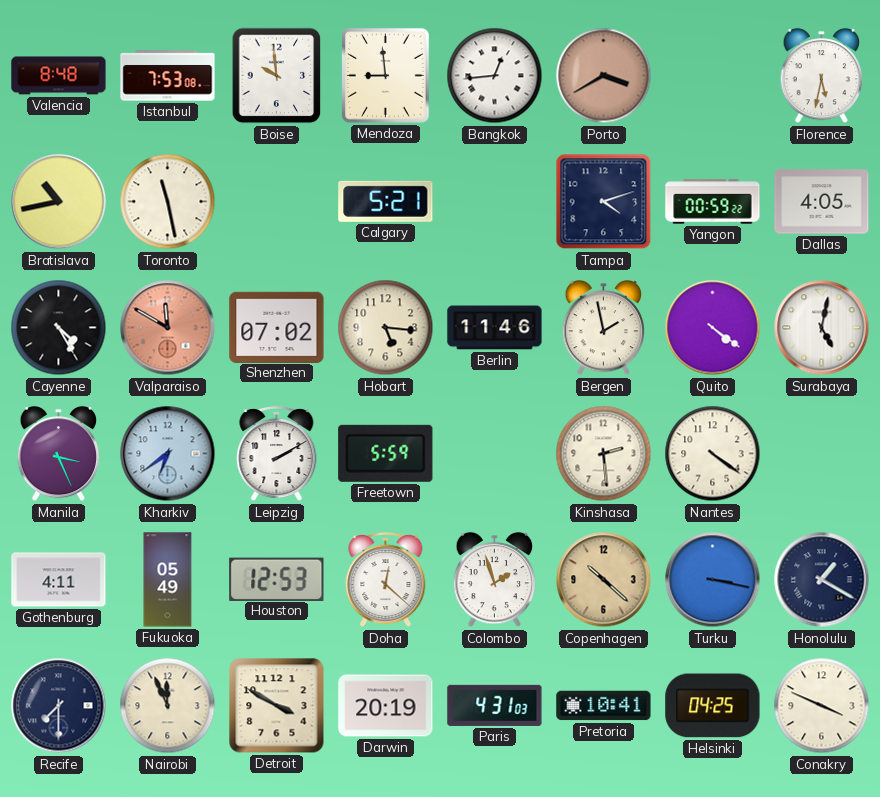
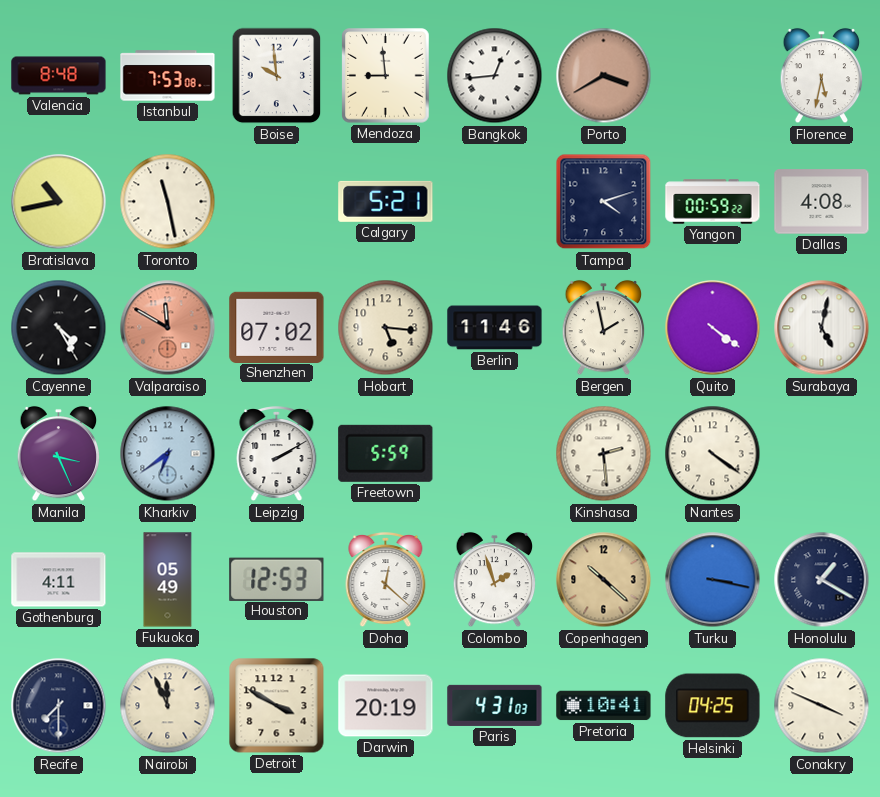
Dallas: 4:05 -> 4:08
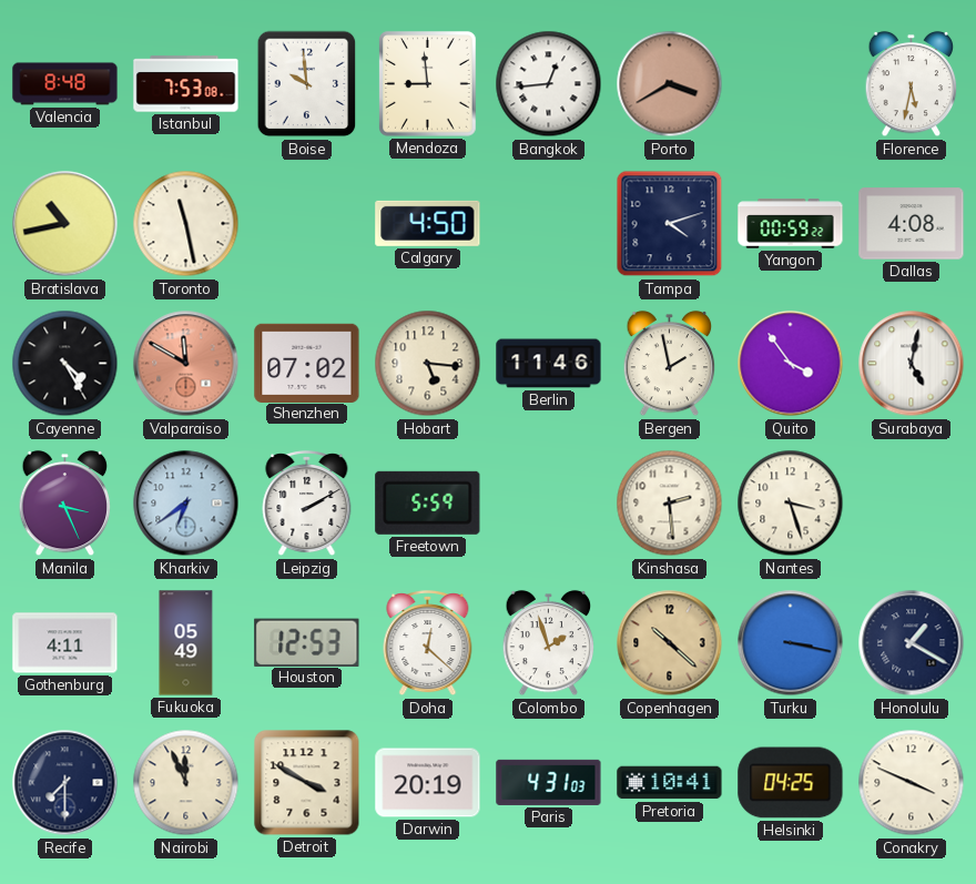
Calgary: 5:21 -> 4:50
Quito: 4:21 -> 3:54
Nantes: 4:21 -> 3:27
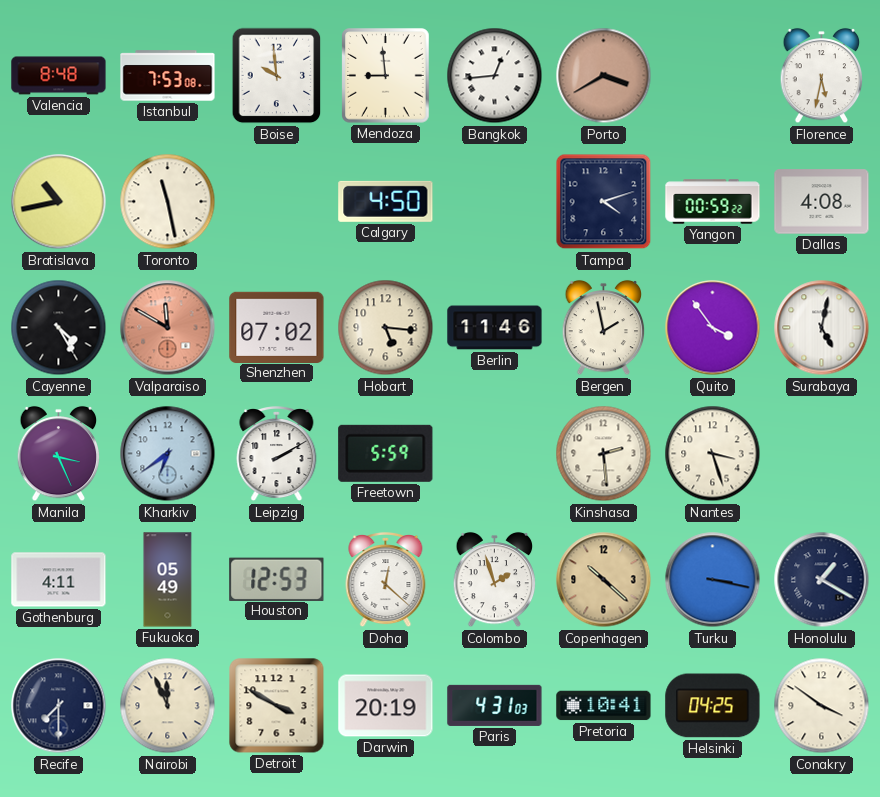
Conakry: 3:49 -> 3:51
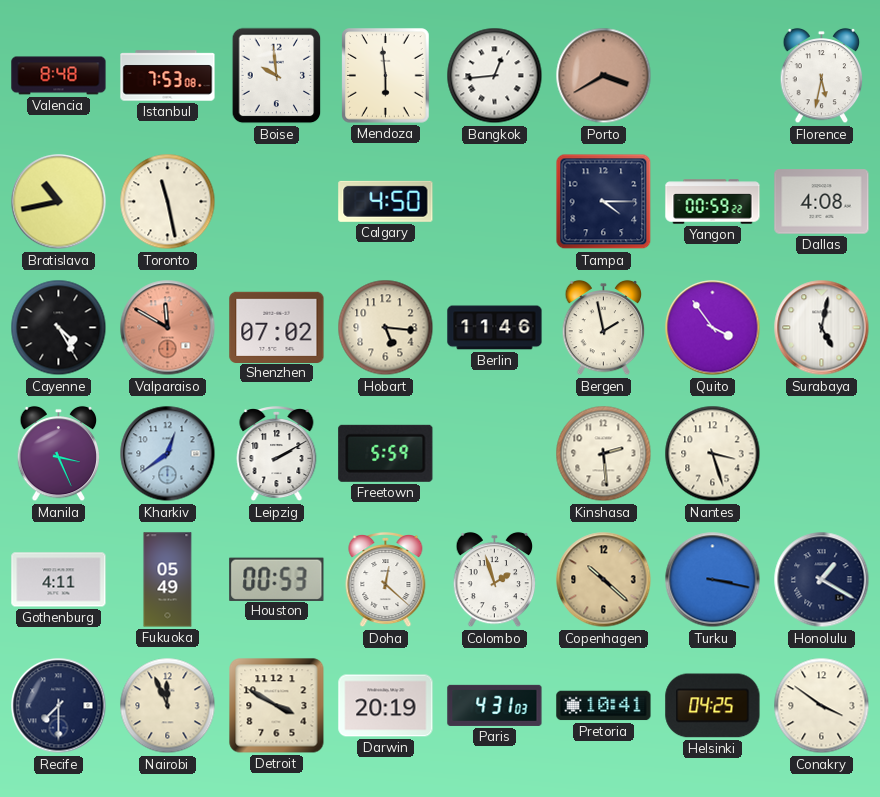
Mendoza: 8:59 -> 5:59
Tampa: 4:12 -> 4:15
Kharkiv: 6:39 -> 12:39
Houston: 12:53 -> 00:53
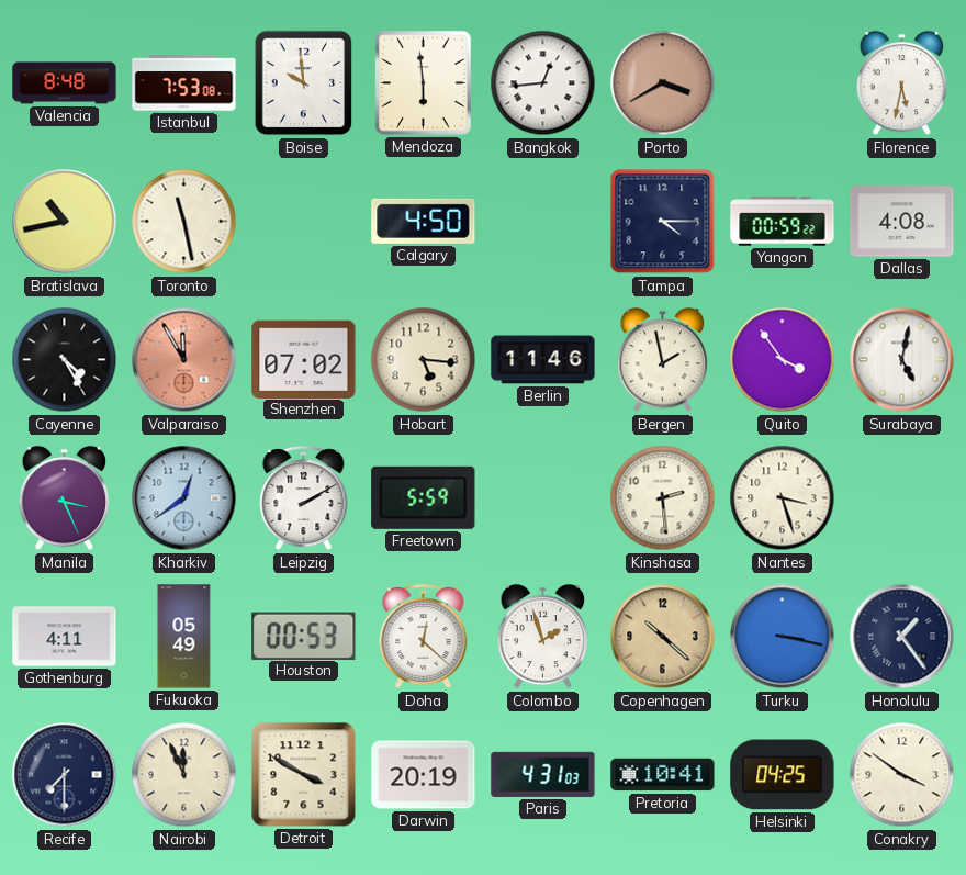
Valparaiso: 11:50 -> 11:55
Honolulu: 1:20 -> 1:24
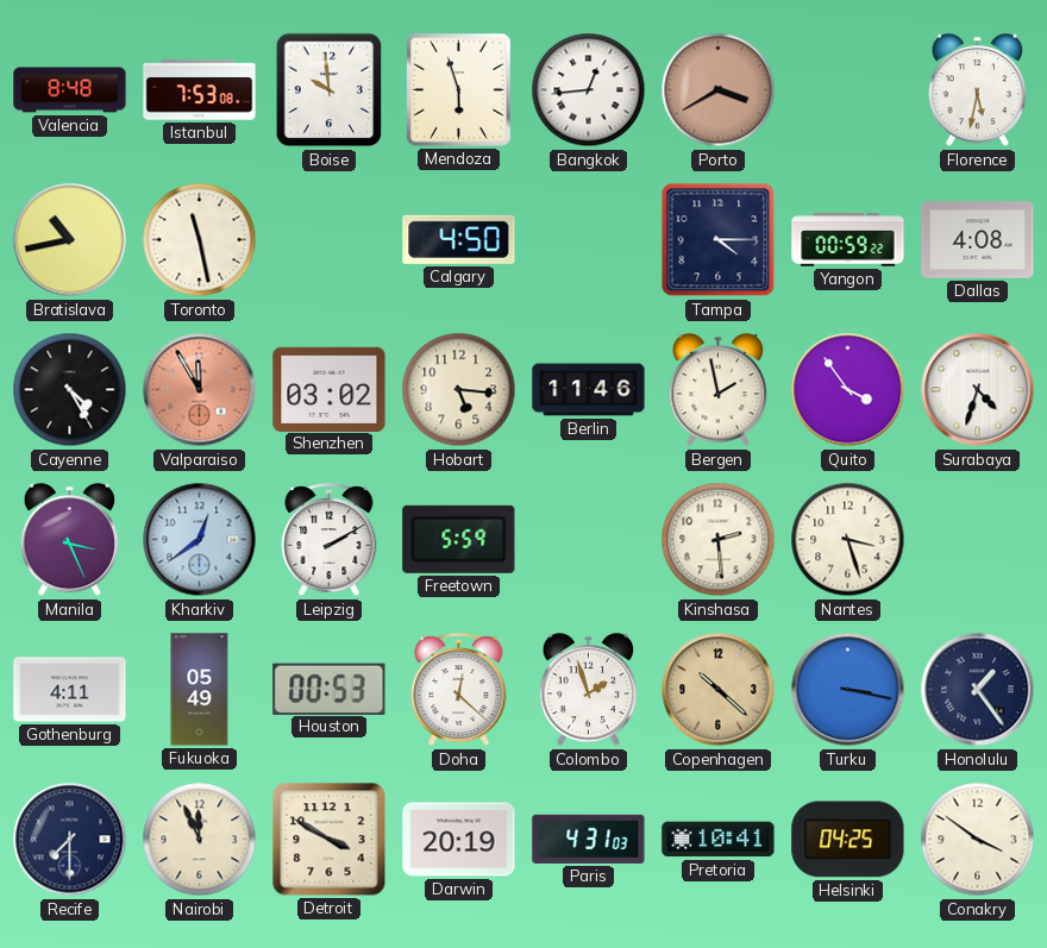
Mendoza: 5:59 -> 5:57
Shenzhen: 07:02 -> 03:02
Surabaya: 5:02 -> 4:33
